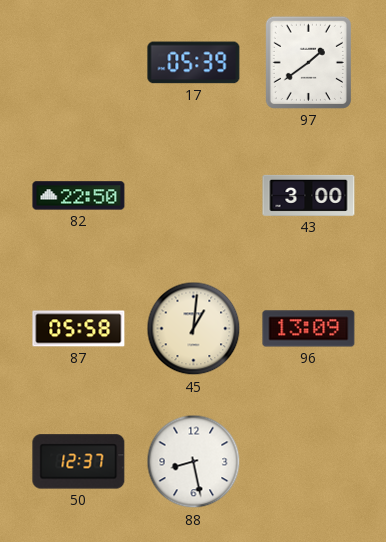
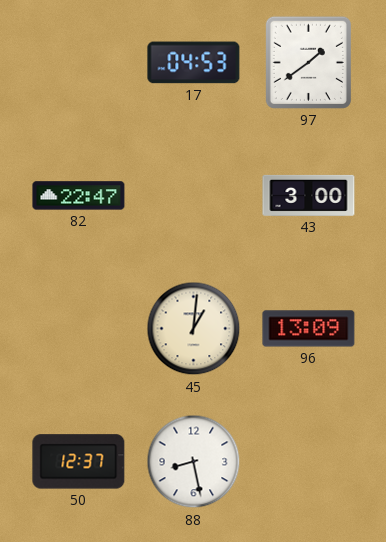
17: 05:39 -> 04:53
82: 22:50 -> 22:47
87: 05:58 -> none
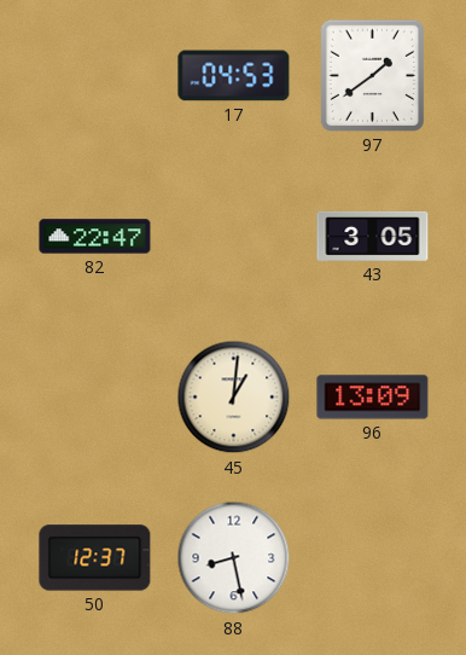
43: 3:00 -> 3:05
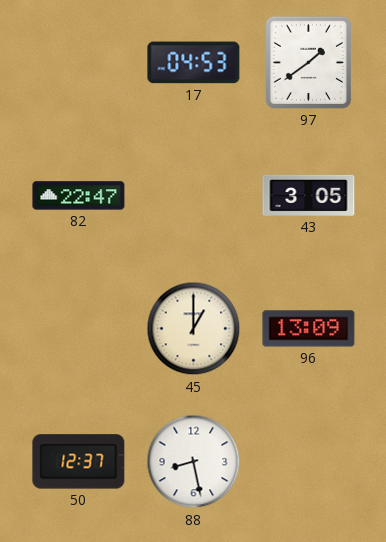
45: 1:01 -> 1:00
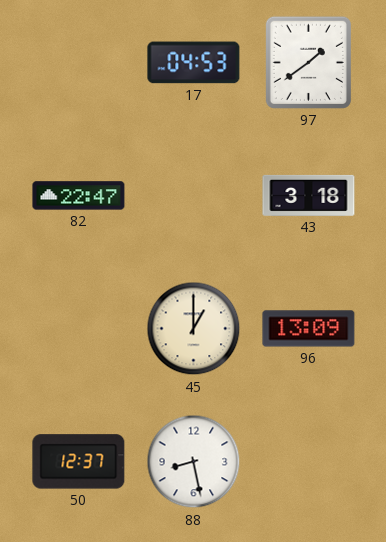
43: 3:05 -> 3:18
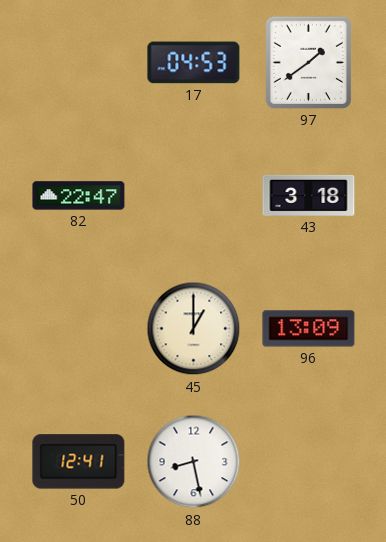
50: 12:37 -> 12:41
